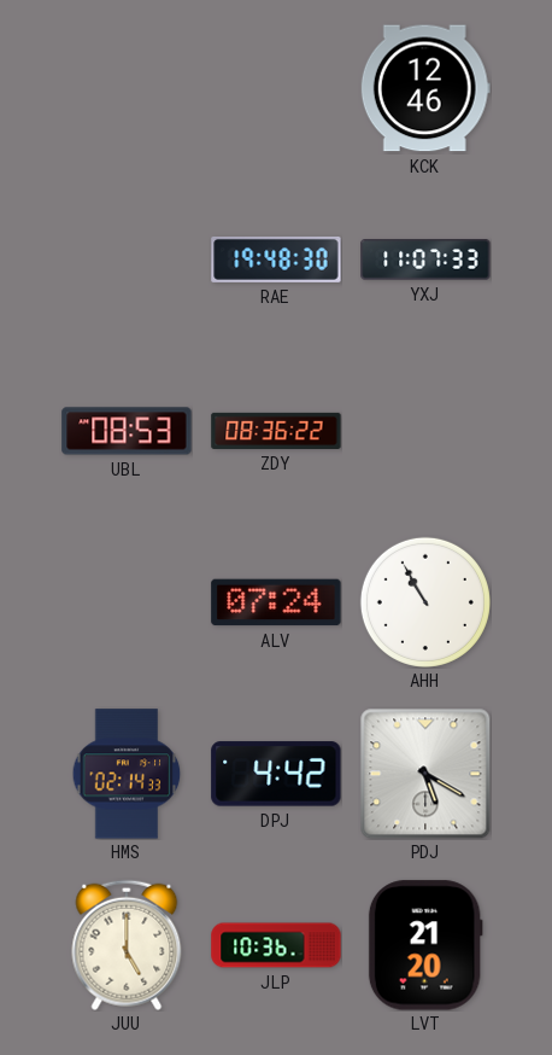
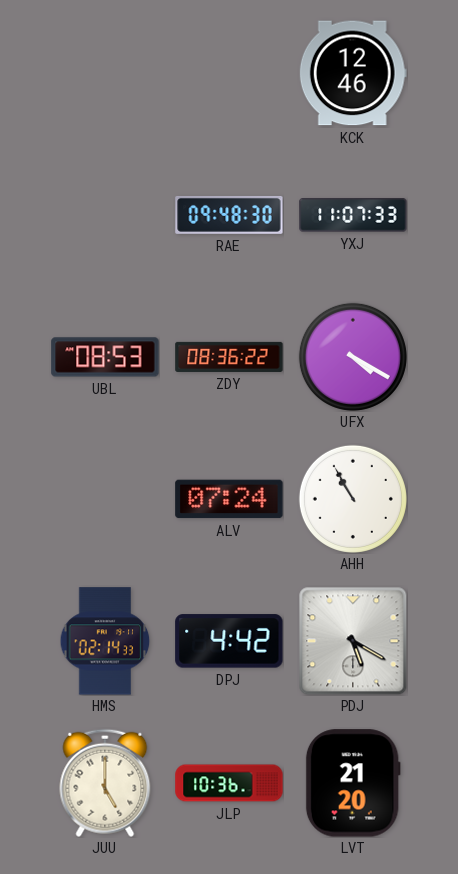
RAE: 19:48 -> 09:48
UFX: none -> 4:20
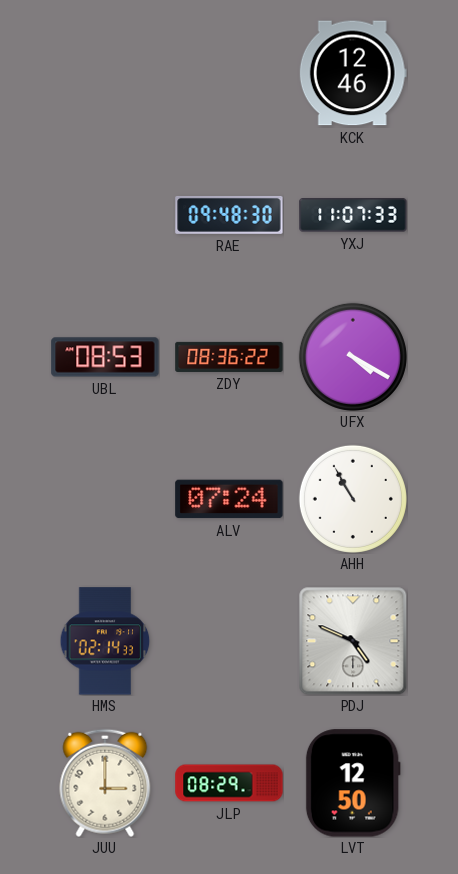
DPJ: 4:42 -> none
PDJ: 5:20 -> 4:49
JUU: 5:00 -> 3:00
JLP: 10:36 -> 08:29
LVT: 21:20 -> 12:50
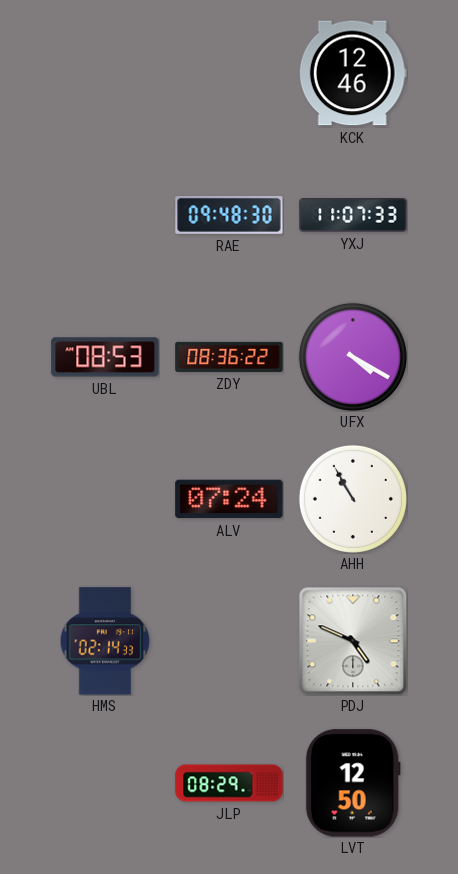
JUU: 3:00 -> none
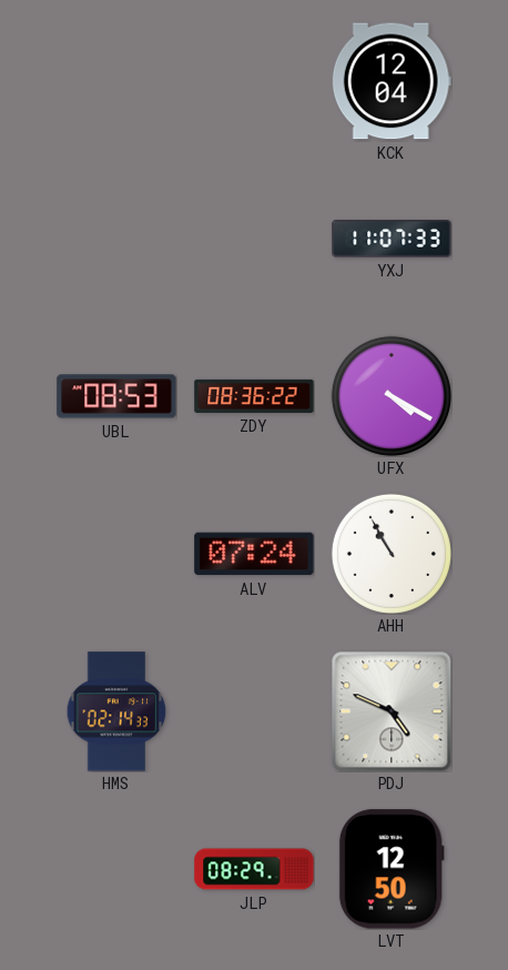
KCK: 12:46 -> 12:04
RAE: 09:48 -> none
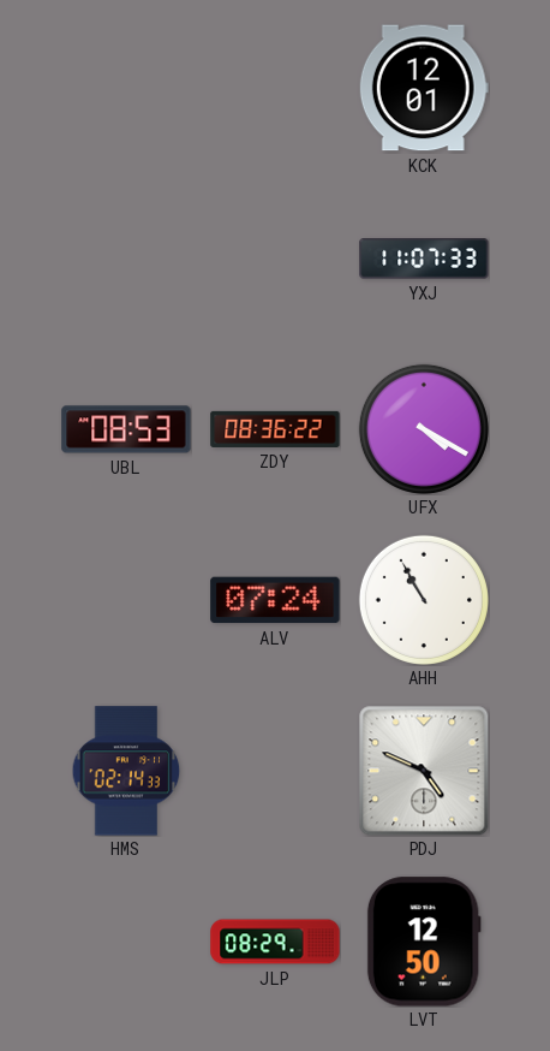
KCK: 12:04 -> 12:01
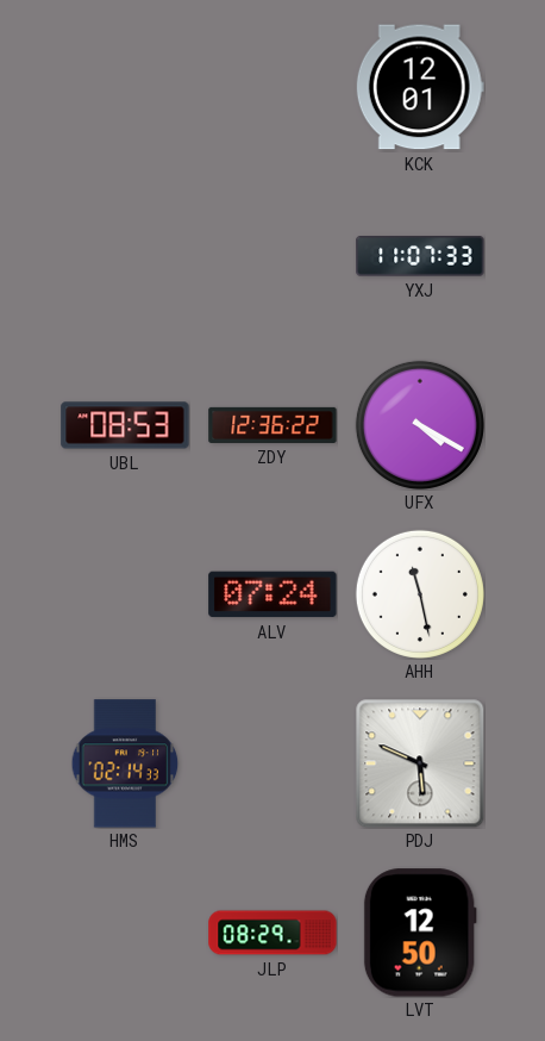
ZDY: 08:36 -> 12:36
AHH: 10:55 -> 11:28
PDJ: 4:49 -> 5:49
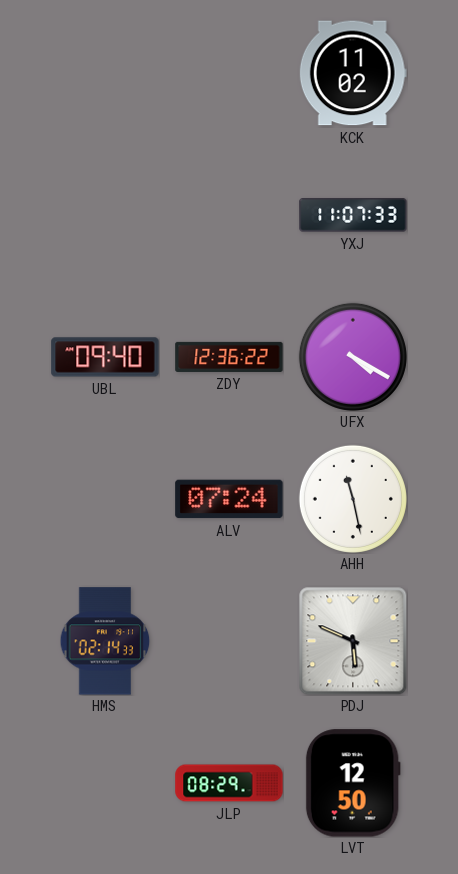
KCK: 12:01 -> 11:02
UBL: 08:53 -> 09:40
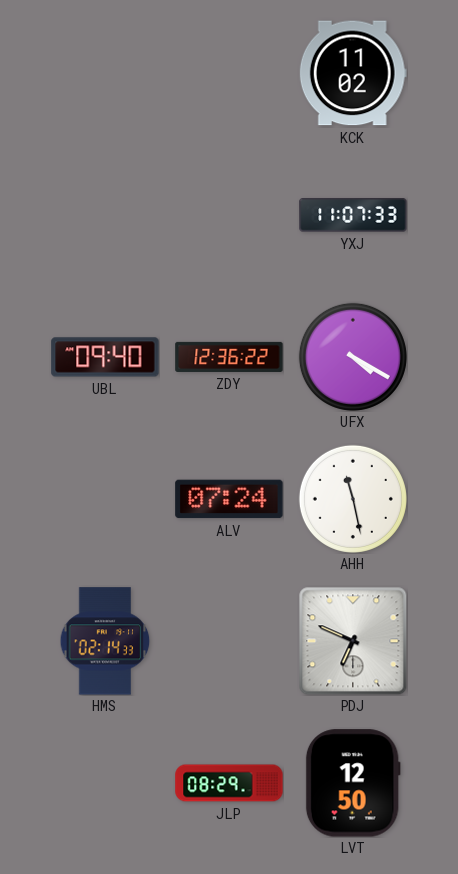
PDJ: 5:49 -> 6:49
